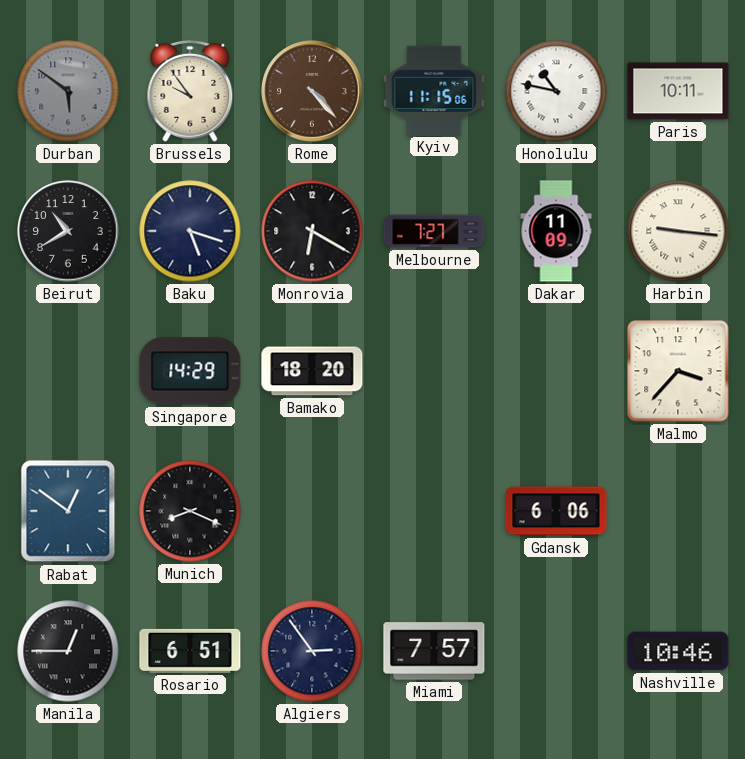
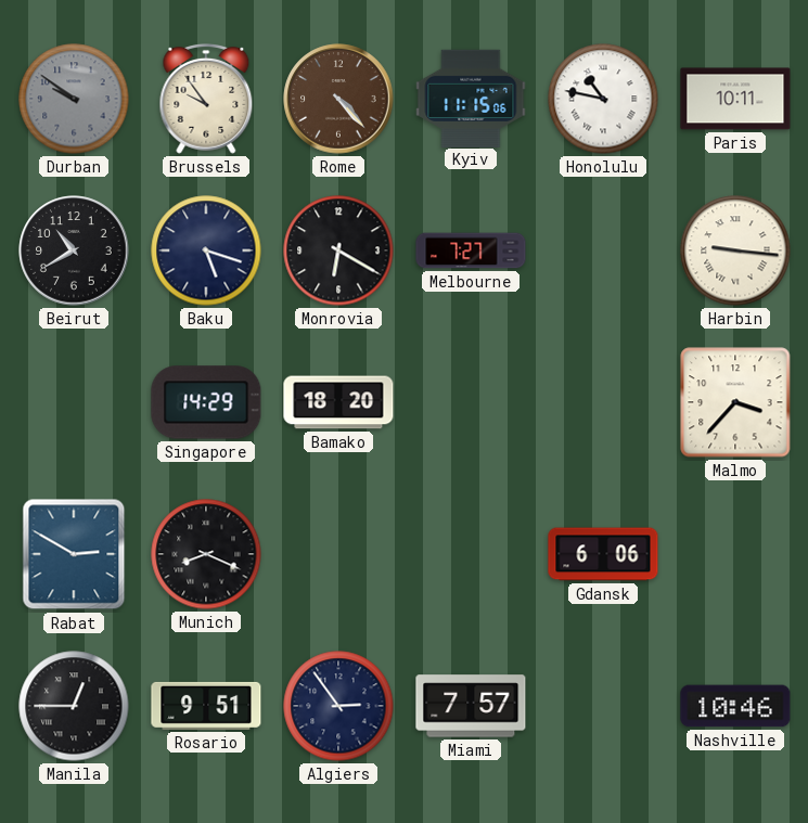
Durban: 5:51 -> 9:51
Dakar: 11:09 -> none
Rabat: 12:51 -> 2:50
Rosario: 6:51 -> 9:51
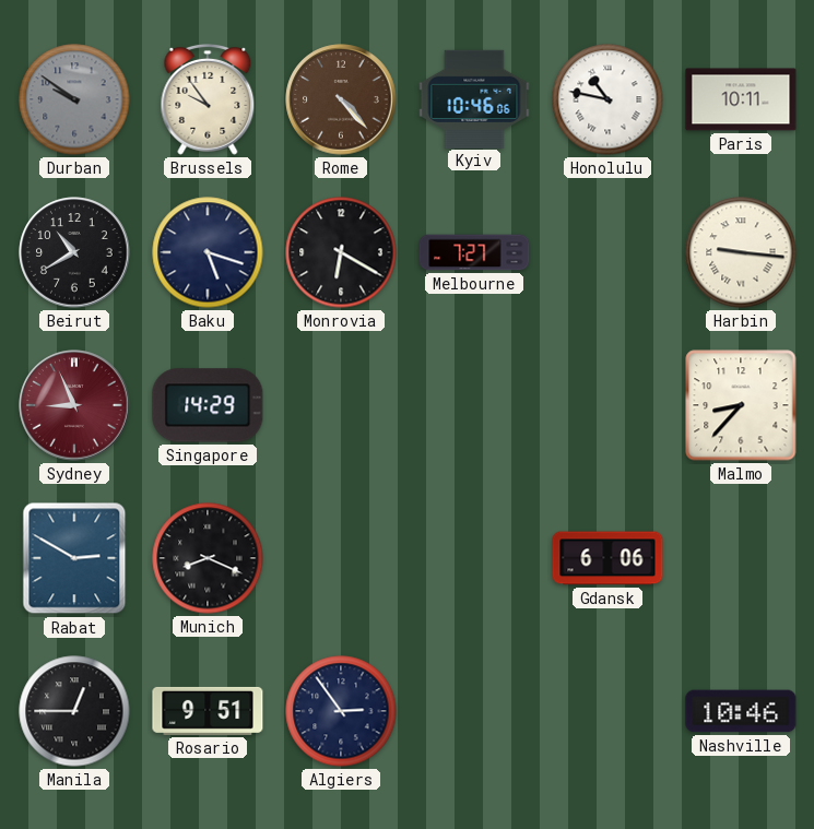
Kyiv: 11:15 -> 10:46
Sydney: none -> 8:56
Bamako: 18:20 -> none
Malmo: 3:37 -> 8:37
Miami: 7:57 -> none
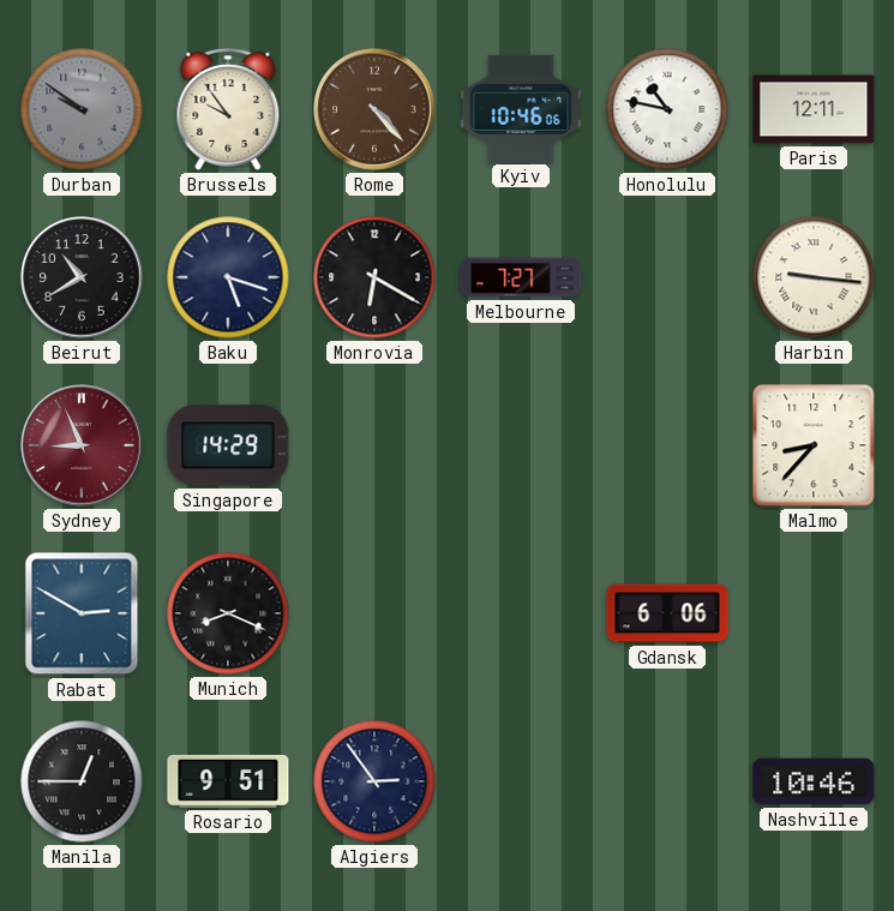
Paris: 10:11 -> 12:11
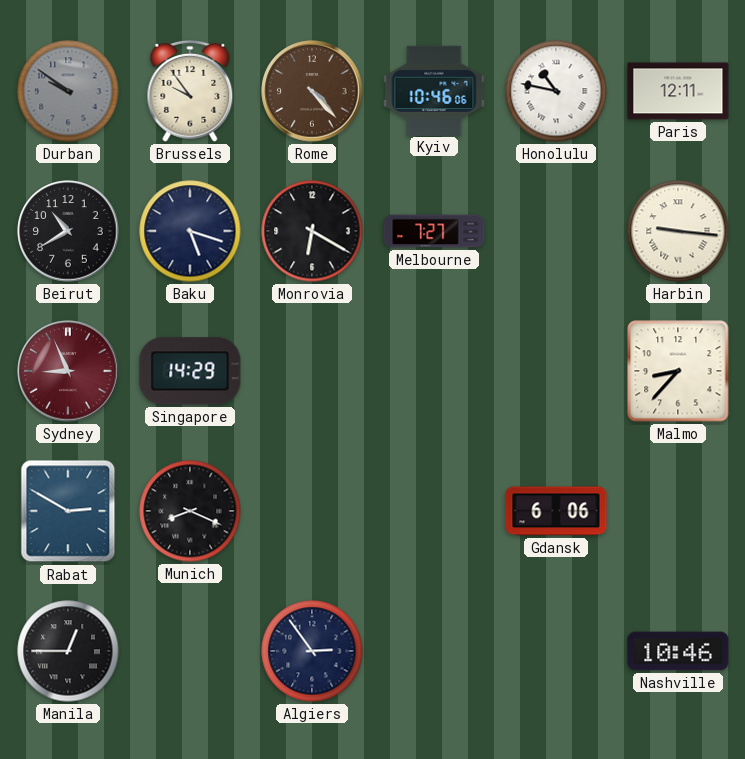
Rosario: 9:51 -> none
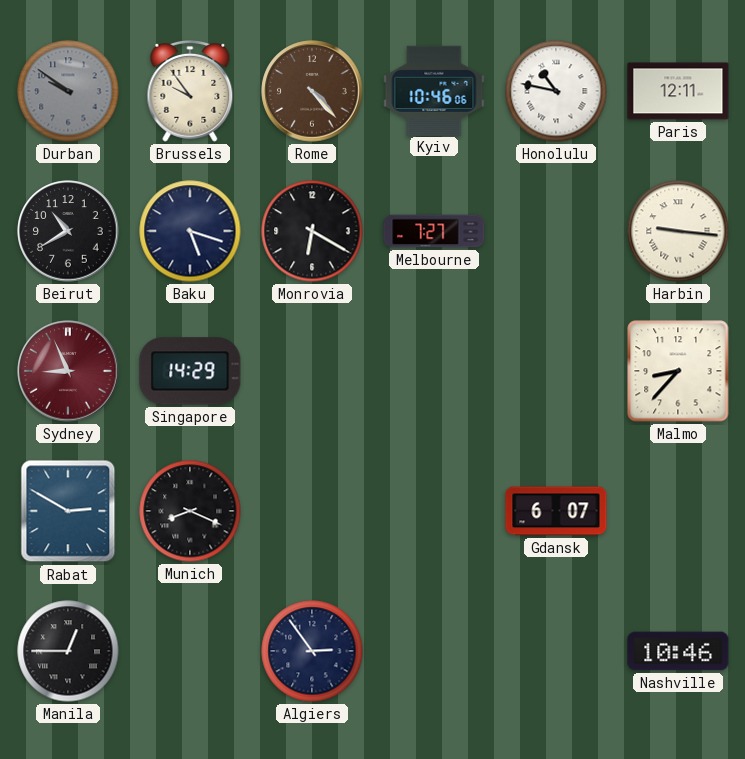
Gdansk: 6:06 -> 6:07
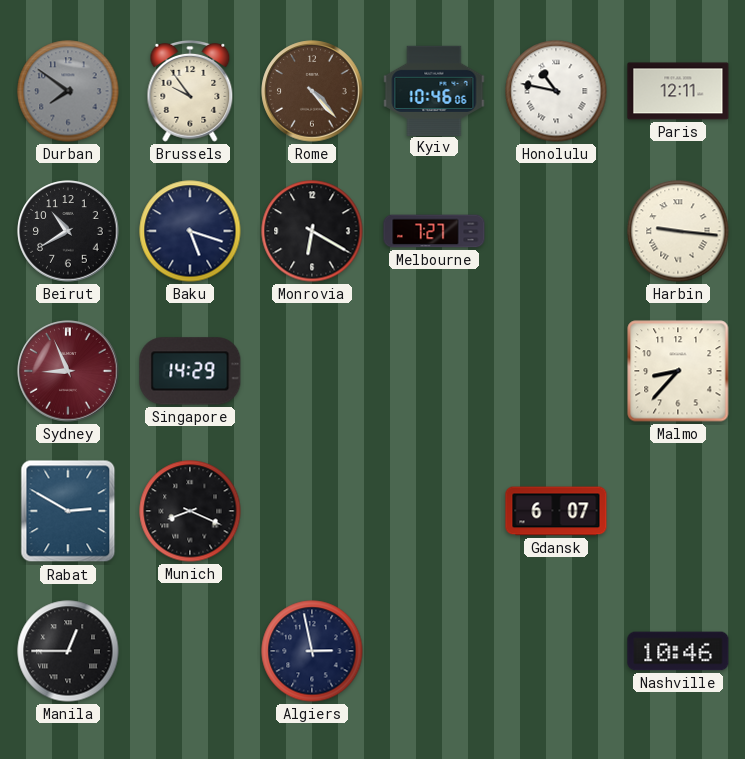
Durban: 9:51 -> 7:51
Algiers: 2:54 -> 2:58
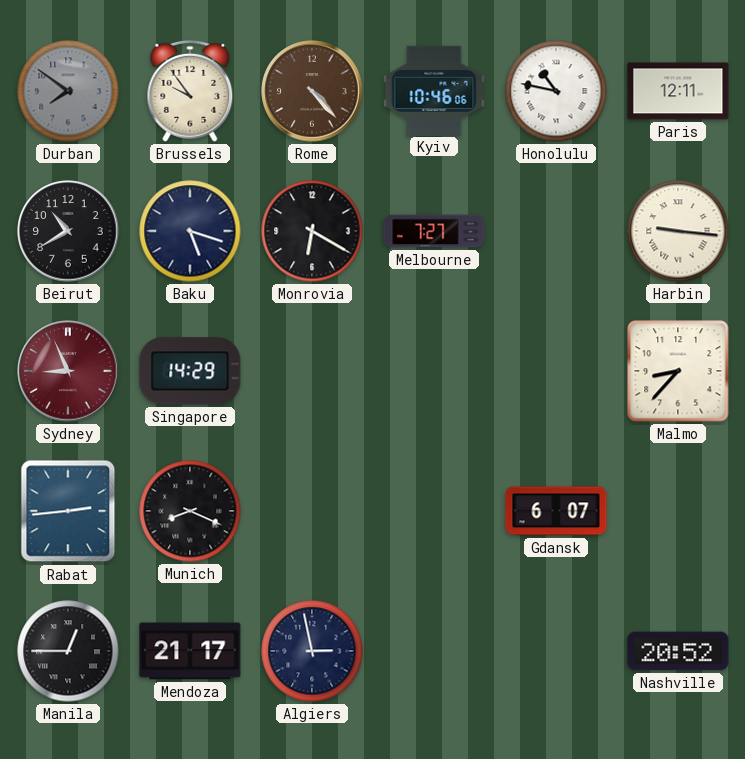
Rabat: 2:50 -> 2:44
Mendoza: none -> 21:17
Nashville: 10:46 -> 20:52
